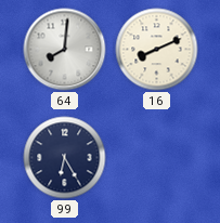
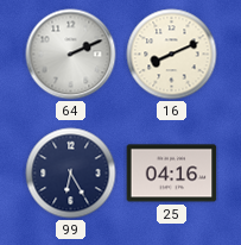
64: 8:01 -> 2:11
25: none -> 04:16
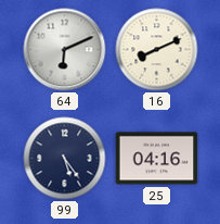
64: 2:11 -> 6:11
99: 6:25 -> 5:24
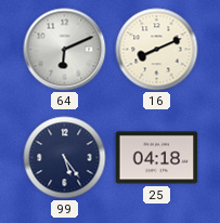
25: 04:16 -> 04:18
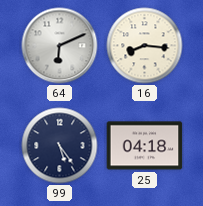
16: 8:11 -> 8:16
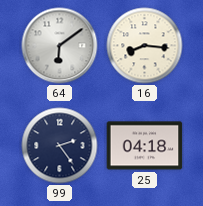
64: 6:11 -> 6:09
99: 5:24 -> 2:24
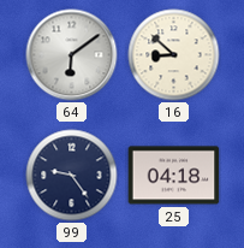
16: 8:16 -> 8:52
99: 2:24 -> 9:24
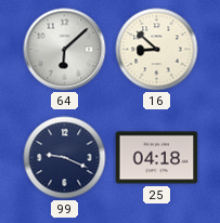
64: 6:09 -> 6:08
99: 9:24 -> 9:19
